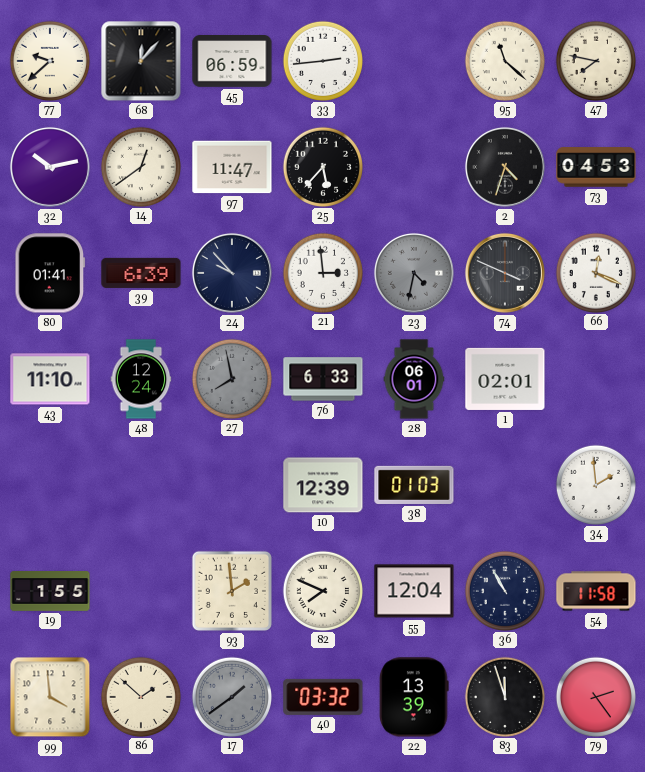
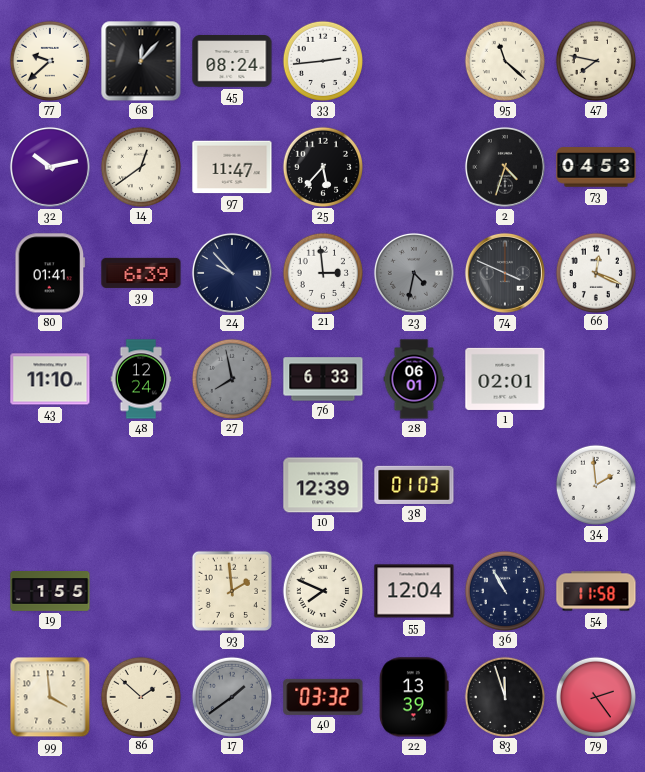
45: 06:59 -> 08:24
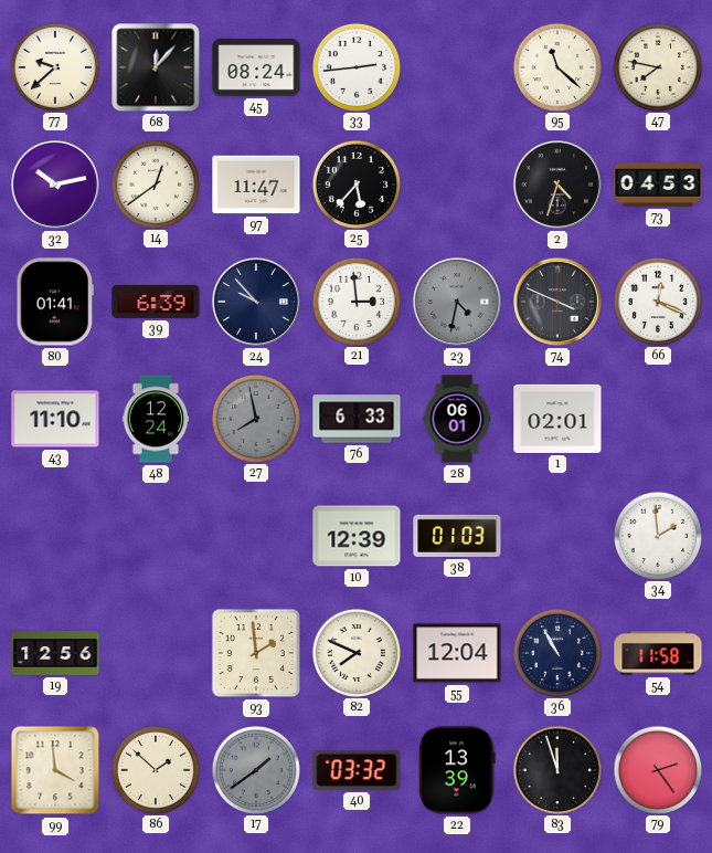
19: 1:55 -> 12:56
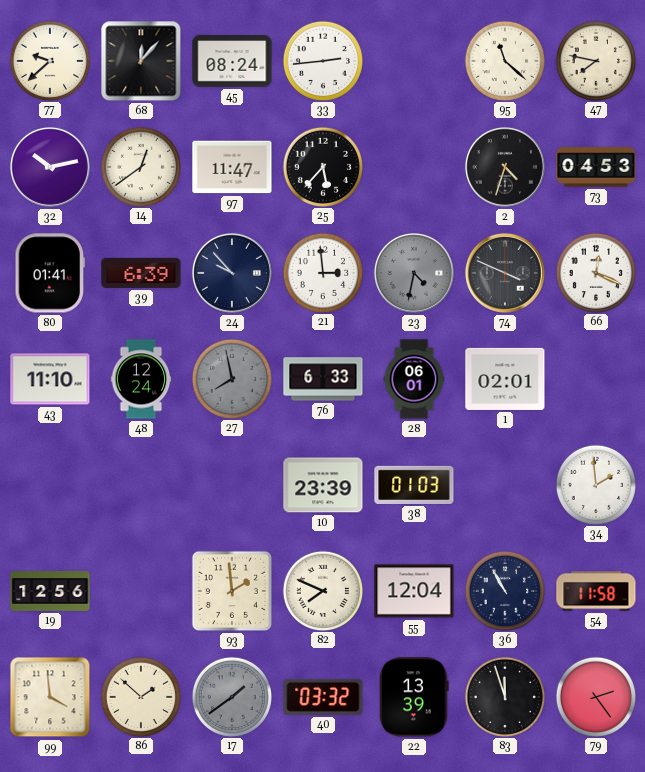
10: 12:39 -> 23:39
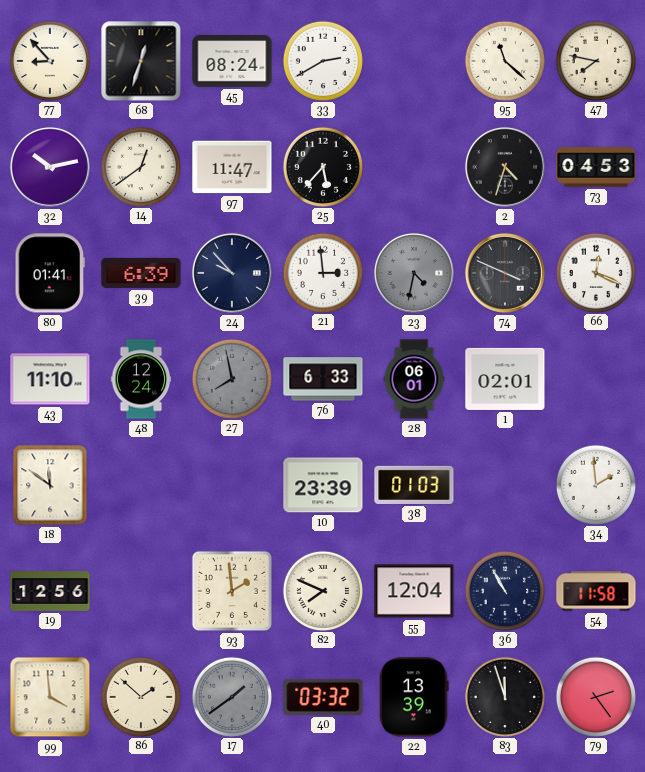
77: 9:38 -> 8:53
68: 12:07 -> 12:33
33: 2:44 -> 2:40
18: none -> 11:51
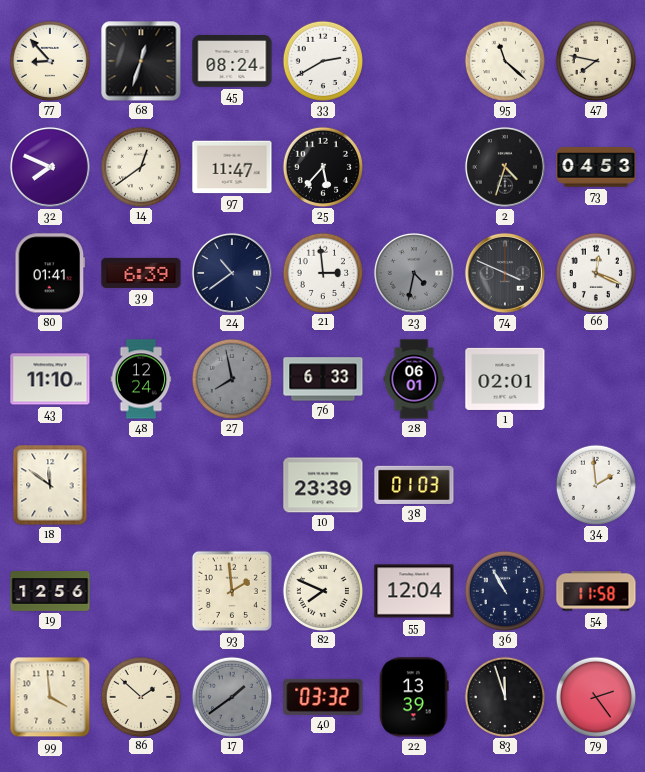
32: 10:13 -> 7:49
24: 9:53 -> 10:39
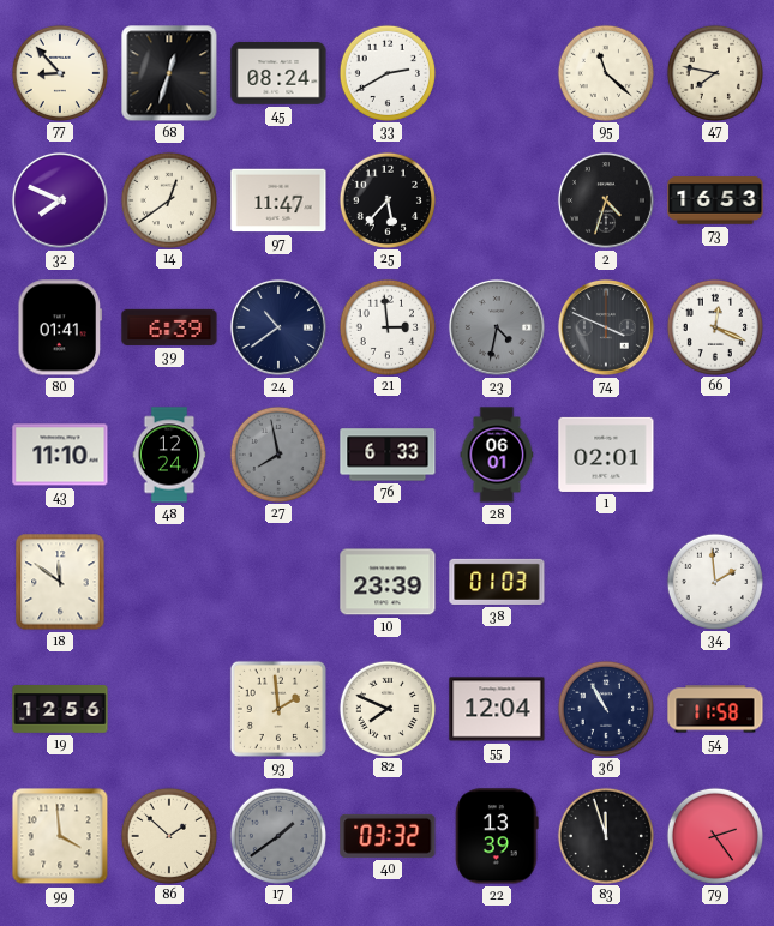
73: 04:53 -> 16:53
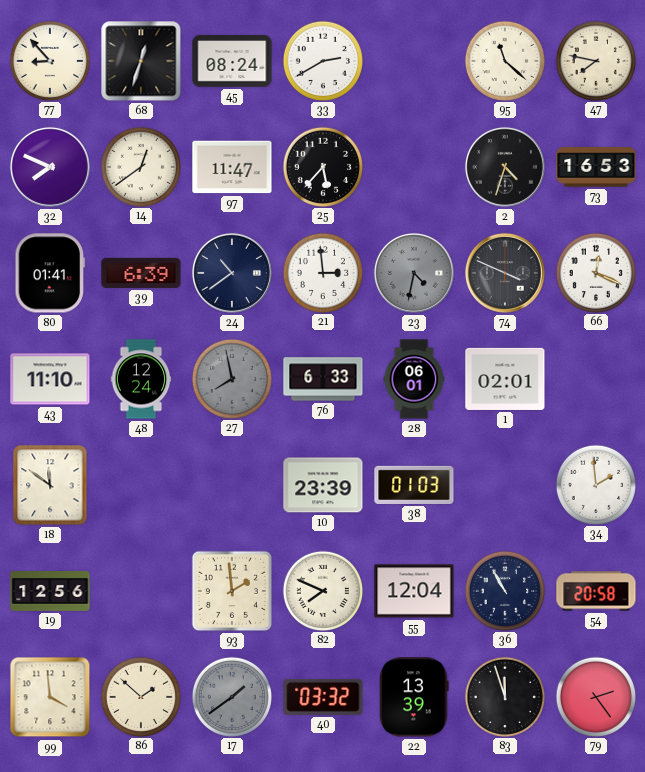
54: 11:58 -> 20:58
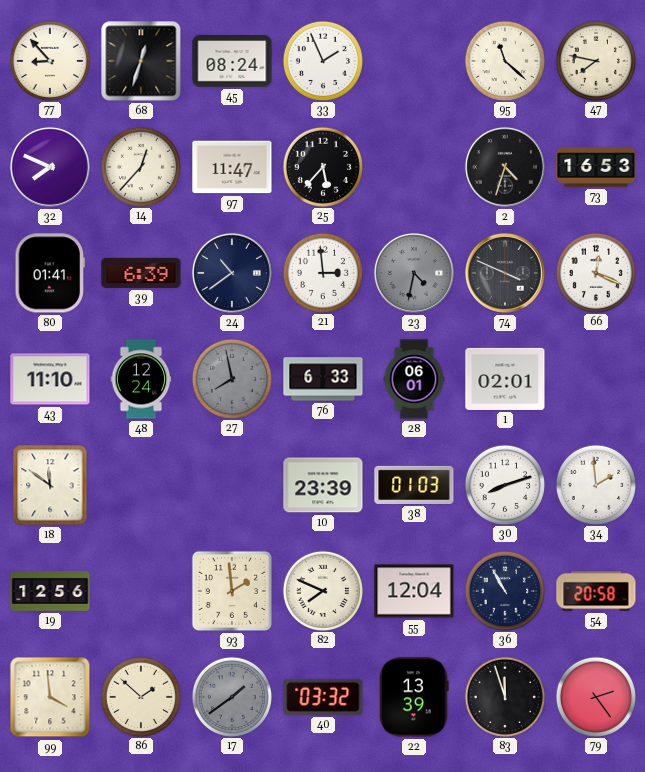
33: 2:40 -> 1:56
14: 12:39 -> 12:37
30: none -> 8:12
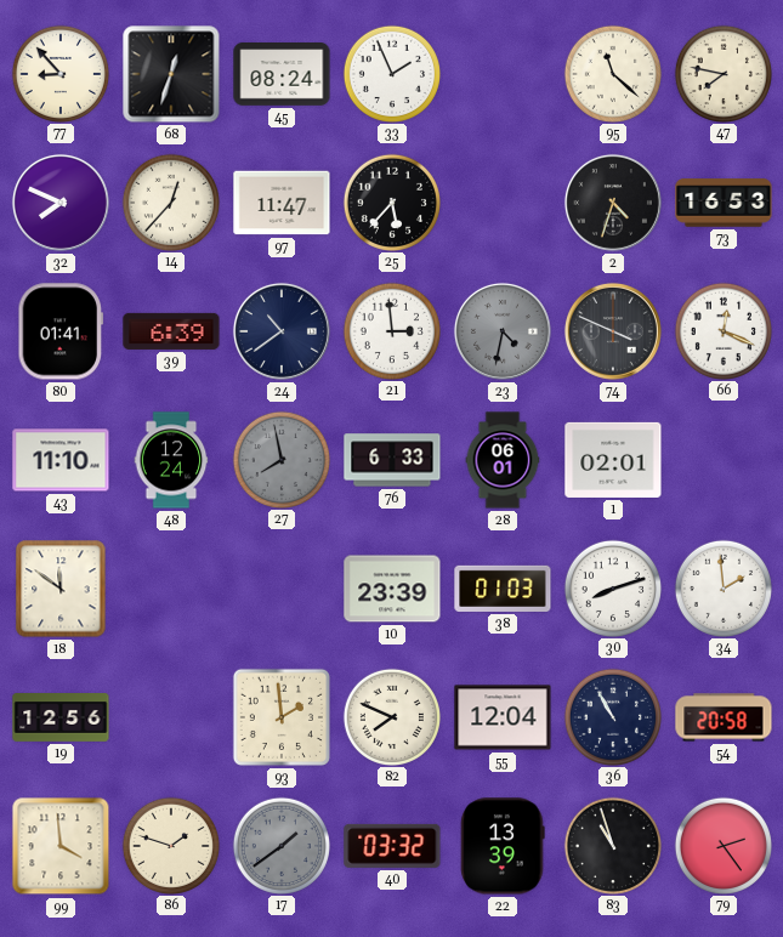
86: 1:52 -> 1:48
83: 11:57 -> 10:57
